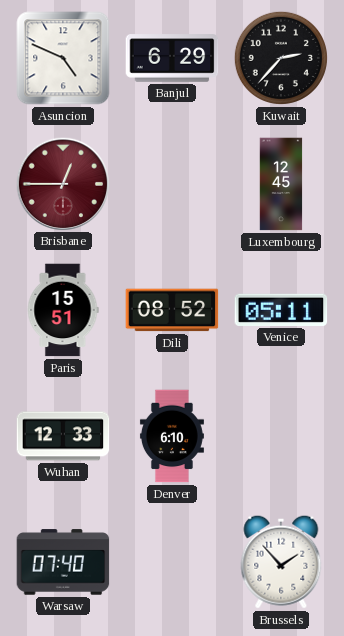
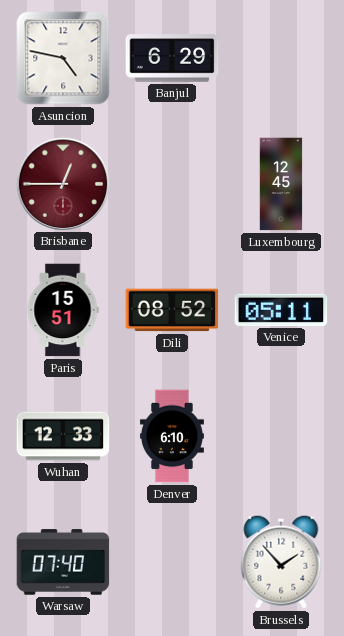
Asuncion: 4:49 -> 4:47
Kuwait: 2:37 -> none
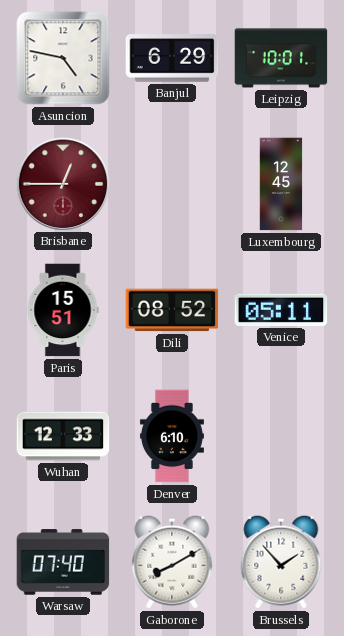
Leipzig: none -> 10:01
Gaborone: none -> 8:10
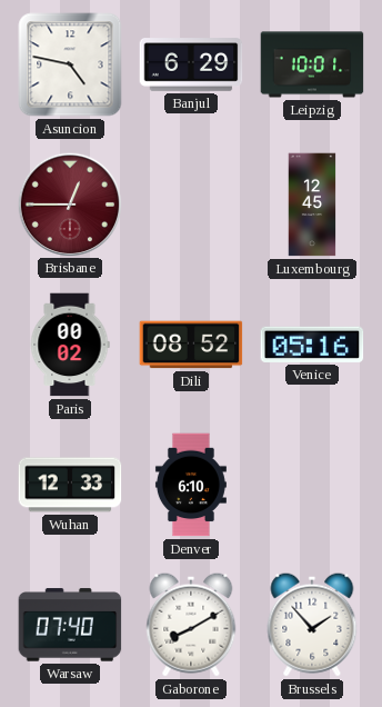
Paris: 15:51 -> 00:02
Venice: 05:11 -> 05:16
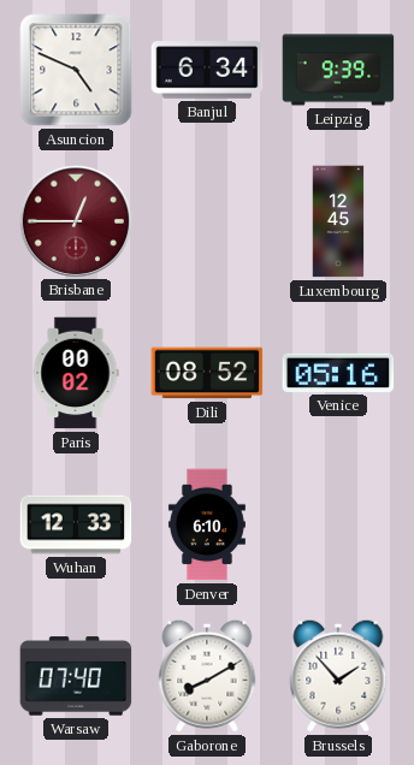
Asuncion: 4:47 -> 4:49
Banjul: 6:29 -> 6:34
Leipzig: 10:01 -> 9:39
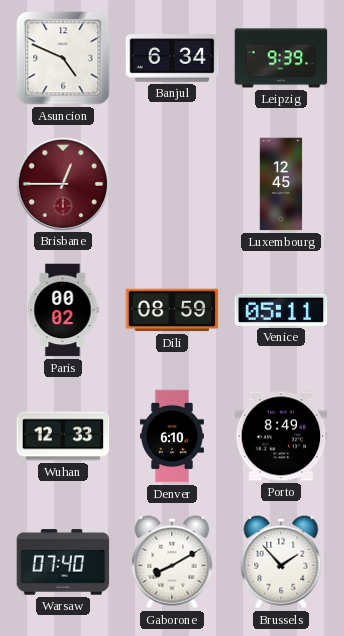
Dili: 08:52 -> 08:59
Venice: 05:16 -> 05:11
Porto: none -> 8:49
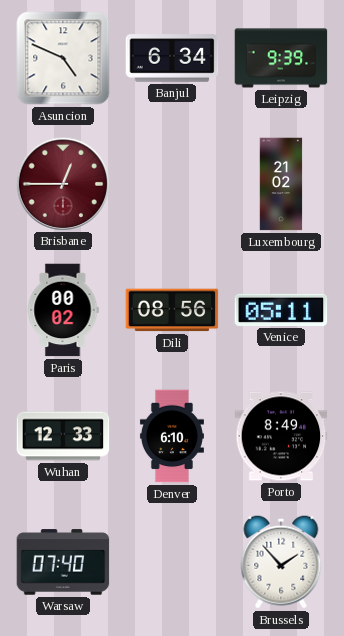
Luxembourg: 12:45 -> 21:02
Dili: 08:59 -> 08:56
Gaborone: 8:10 -> none
